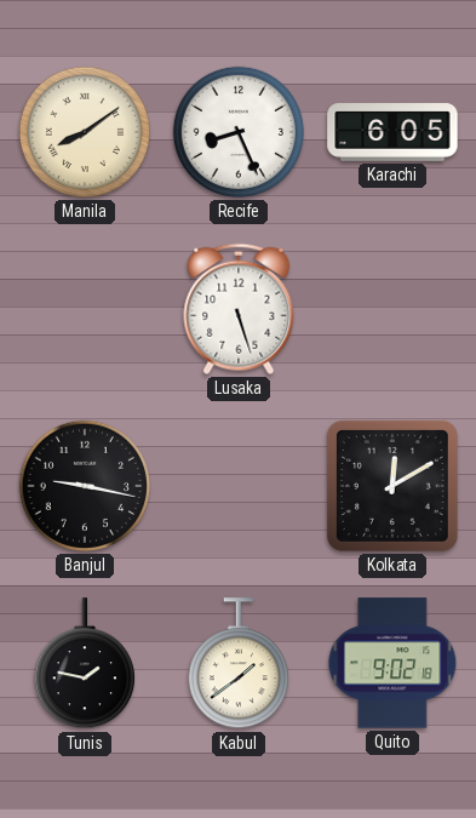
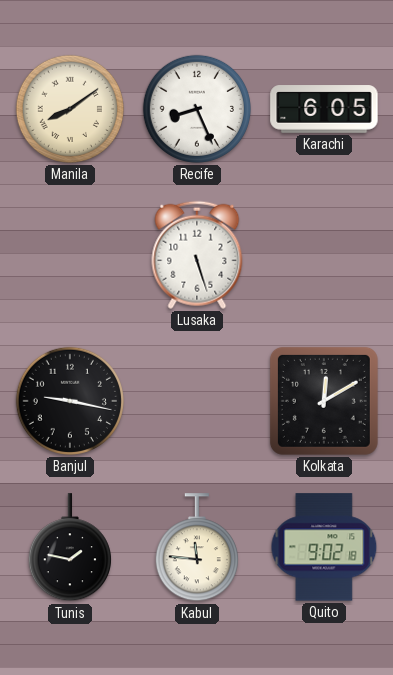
Kabul: 1:39 -> 11:46
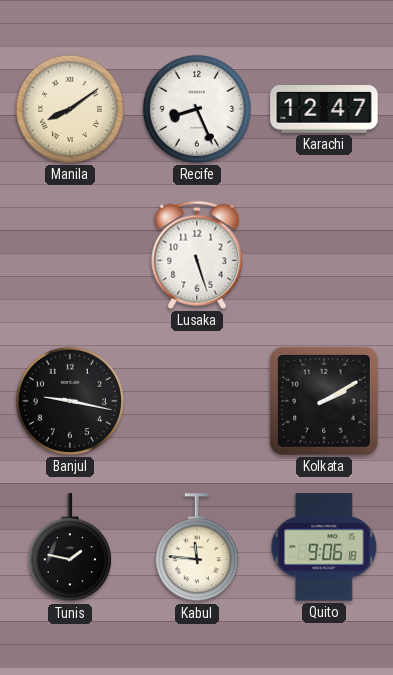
Karachi: 6:05 -> 12:47
Kolkata: 12:10 -> 2:10
Quito: 9:02 -> 9:06
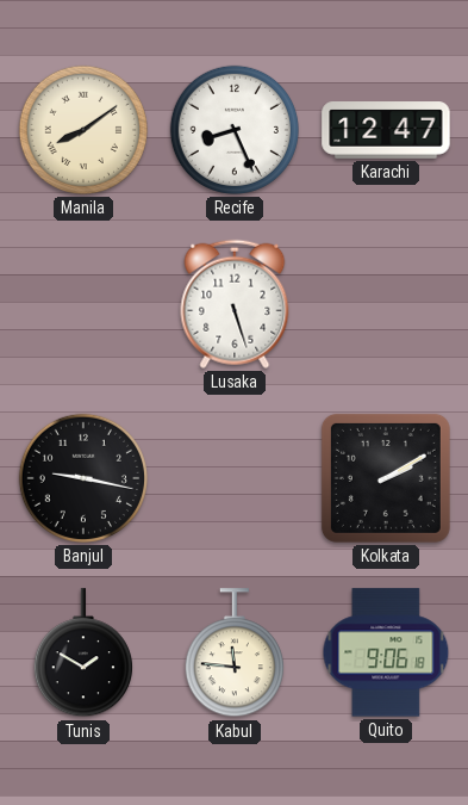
Tunis: 1:47 -> 1:50
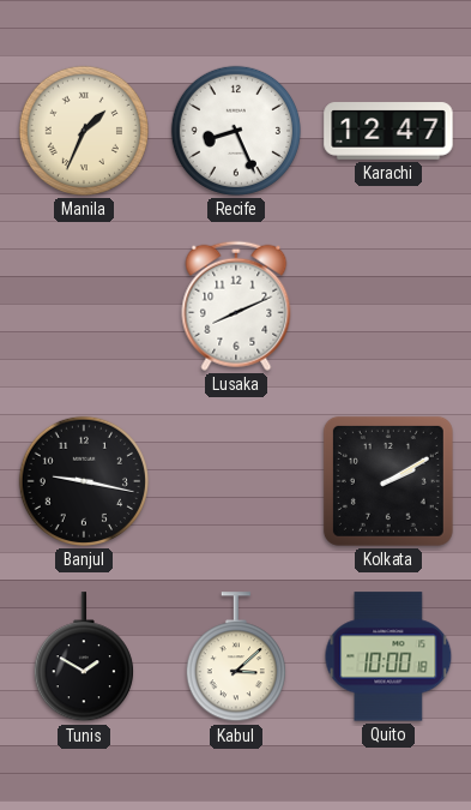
Manila: 8:09 -> 1:34
Lusaka: 5:27 -> 8:11
Kabul: 11:46 -> 3:08
Quito: 9:06 -> 10:00
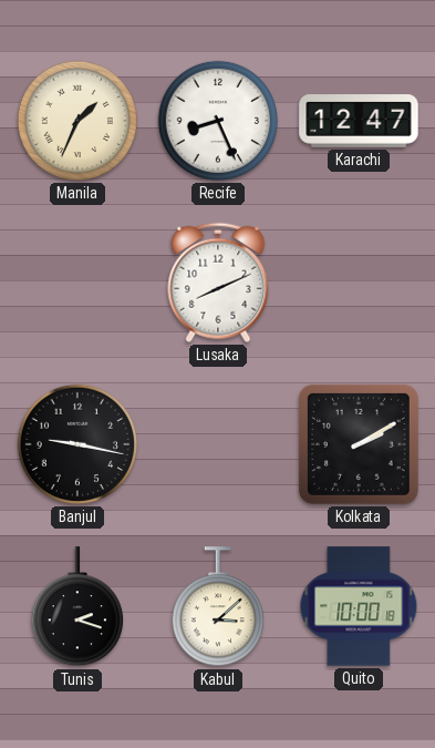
Tunis: 1:50 -> 2:18
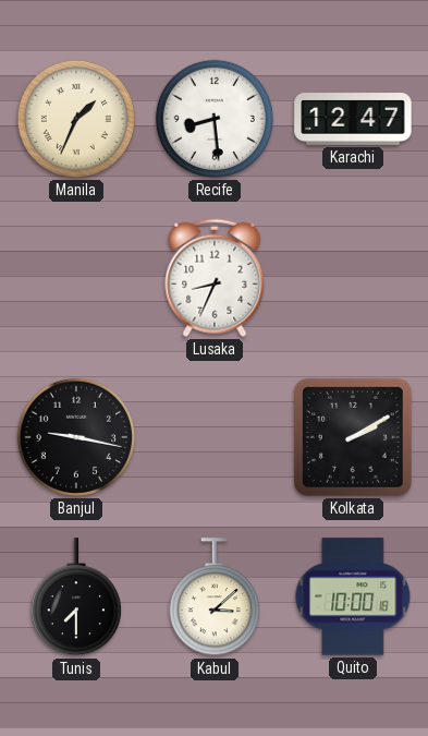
Recife: 8:26 -> 8:29
Lusaka: 8:11 -> 8:34
Tunis: 2:18 -> 7:30
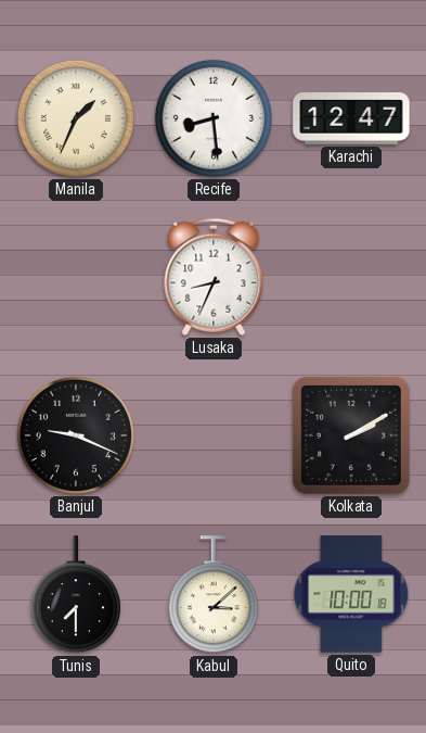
Banjul: 9:17 -> 9:19
